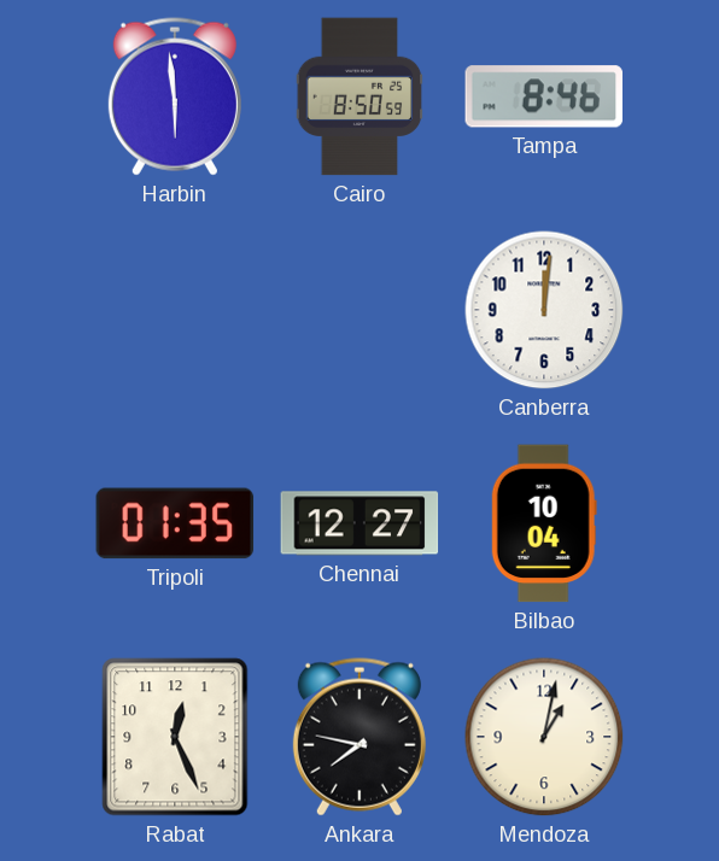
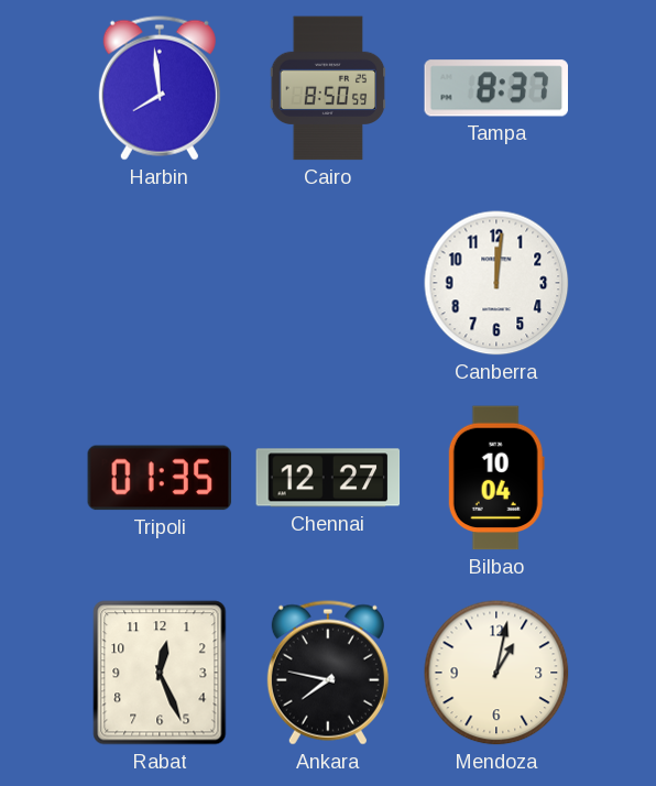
Harbin: 5:59 -> 7:59
Tampa: 8:46 -> 8:37
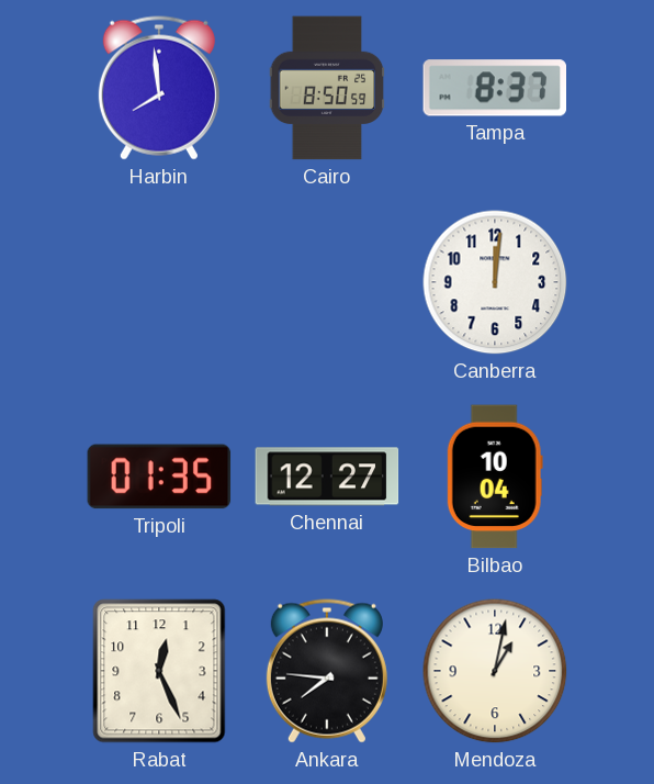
Ankara: 7:47 -> 7:46
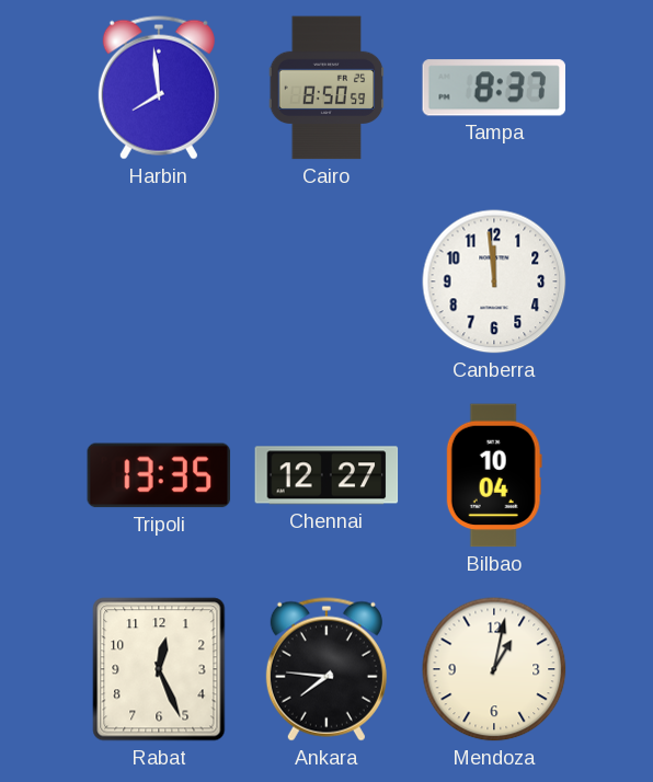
Canberra: 12:01 -> 11:59
Tripoli: 01:35 -> 13:35
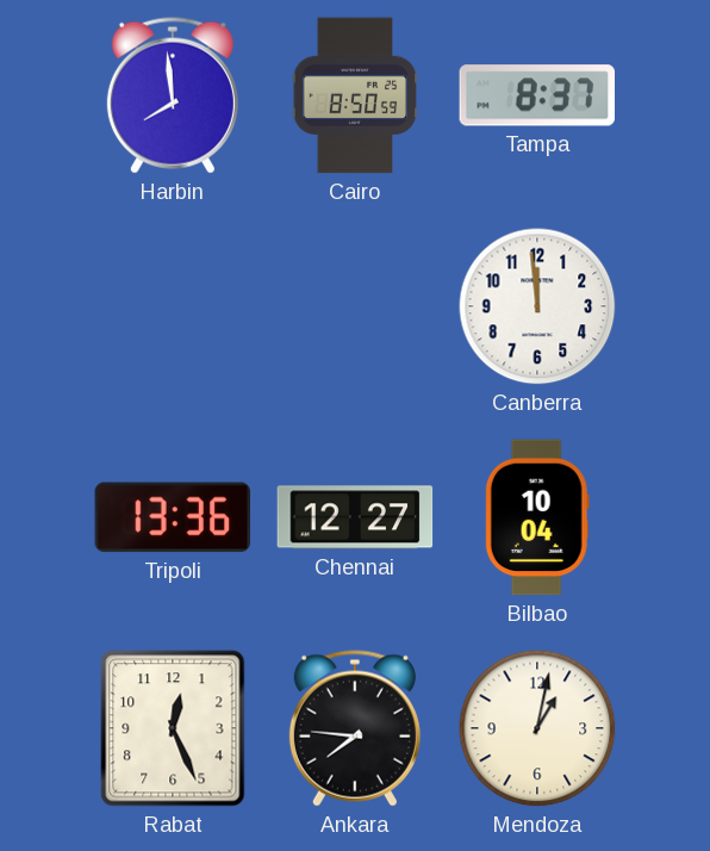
Tripoli: 13:35 -> 13:36
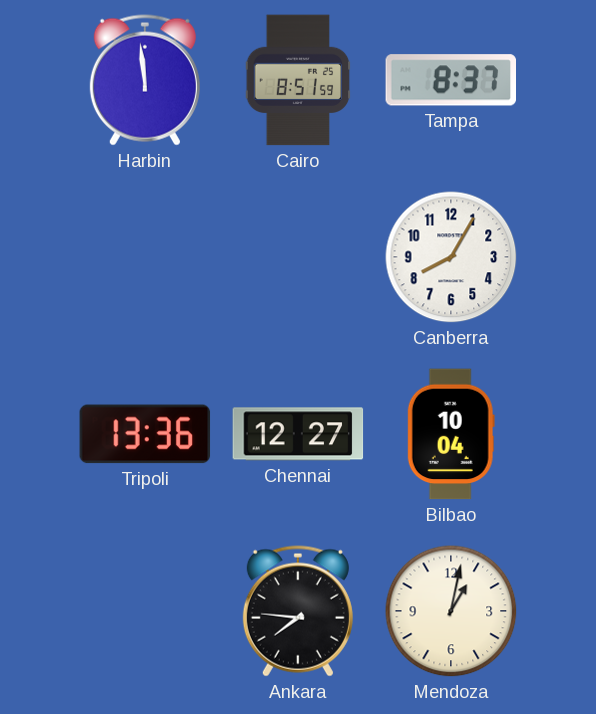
Harbin: 7:59 -> 11:59
Cairo: 8:50 -> 8:51
Canberra: 11:59 -> 8:05
Rabat: 12:26 -> none
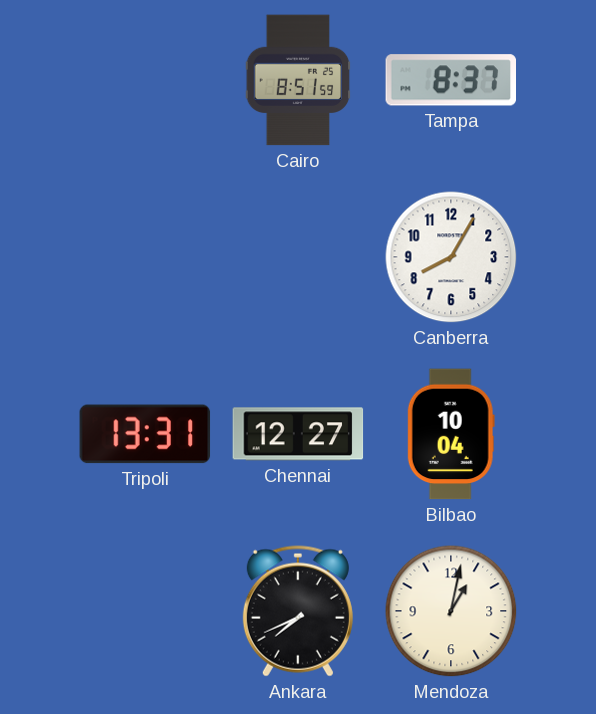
Harbin: 11:59 -> none
Tripoli: 13:36 -> 13:31
Ankara: 7:46 -> 7:41
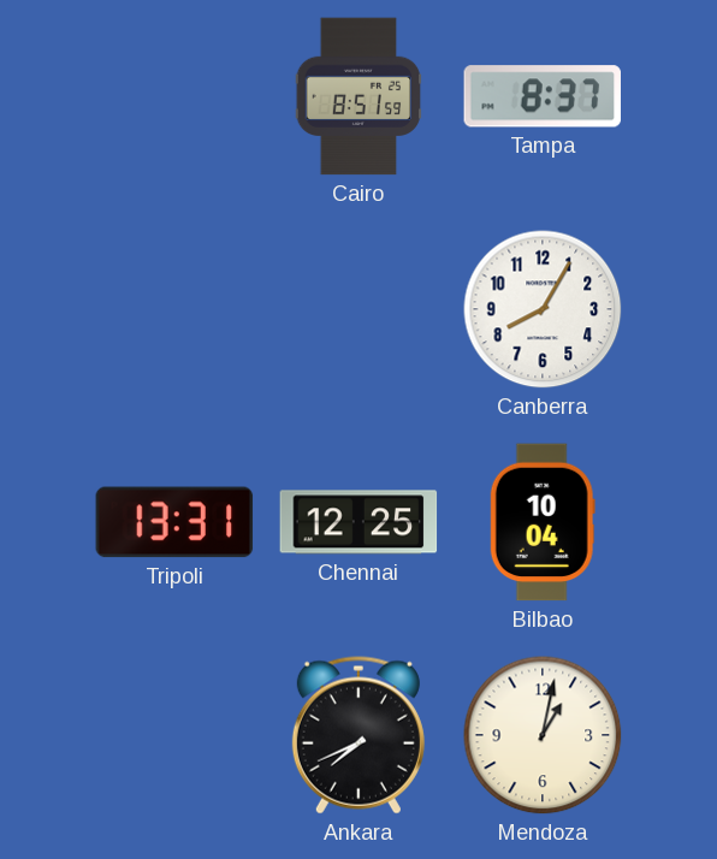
Chennai: 12:27 -> 12:25
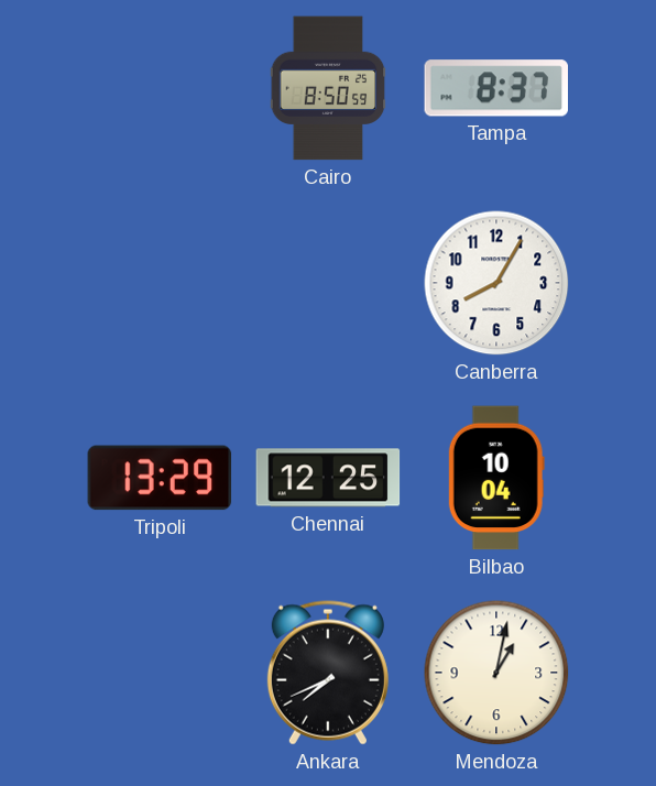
Cairo: 8:51 -> 8:50
Tripoli: 13:31 -> 13:29
